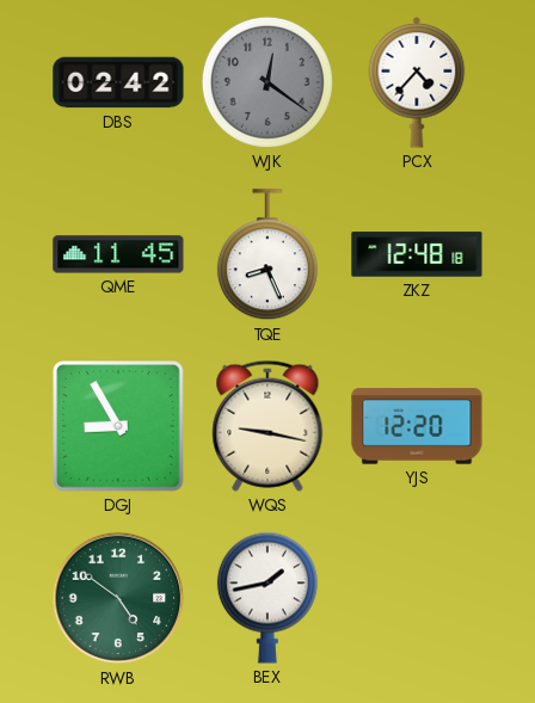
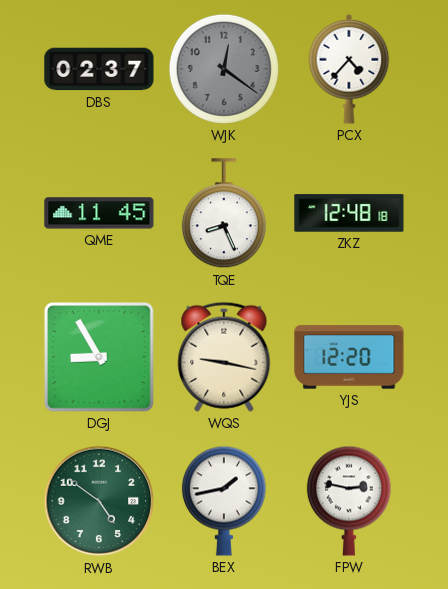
DBS: 02:42 -> 02:37
FPW: none -> 2:47
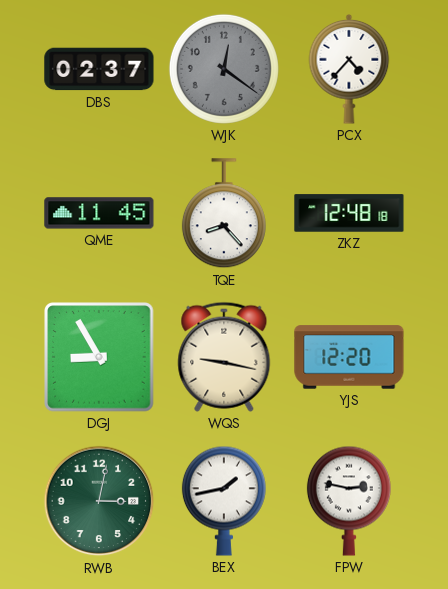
TQE: 8:26 -> 8:23
RWB: 4:51 -> 3:02
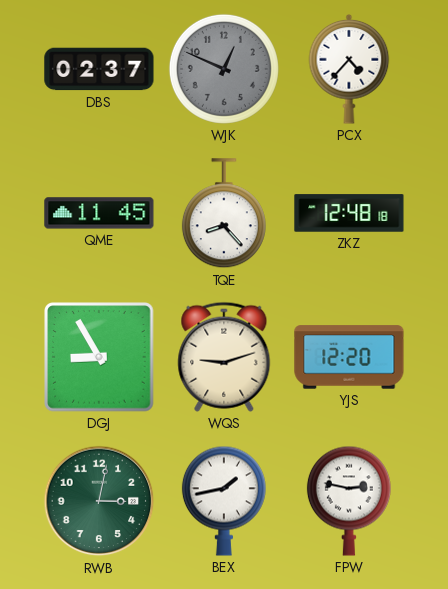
WJK: 12:21 -> 12:49
WQS: 9:17 -> 9:12
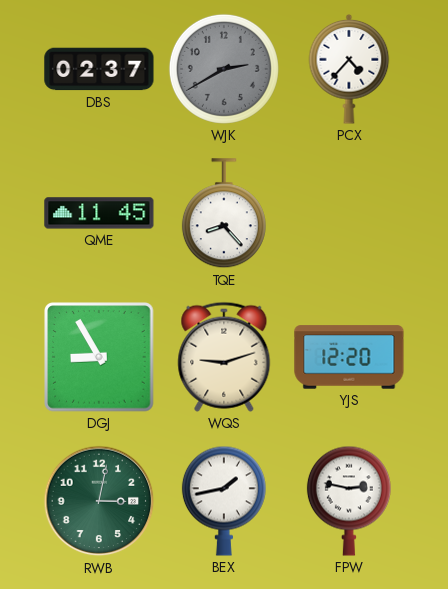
WJK: 12:49 -> 2:40
ZKZ: 12:48 -> none
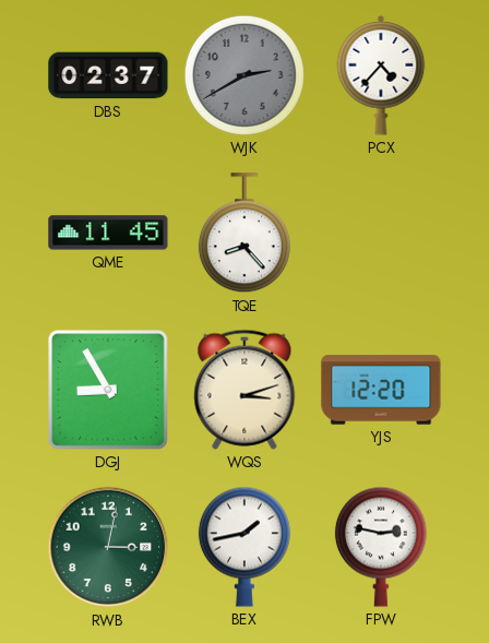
WQS: 9:12 -> 3:12
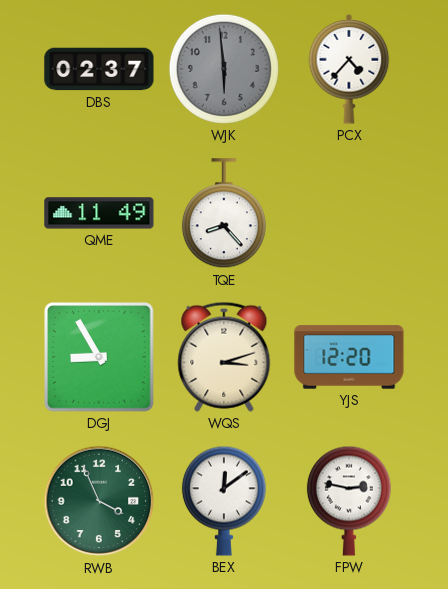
WJK: 2:40 -> 5:59
QME: 11:45 -> 11:49
RWB: 3:02 -> 3:56
BEX: 1:43 -> 12:09
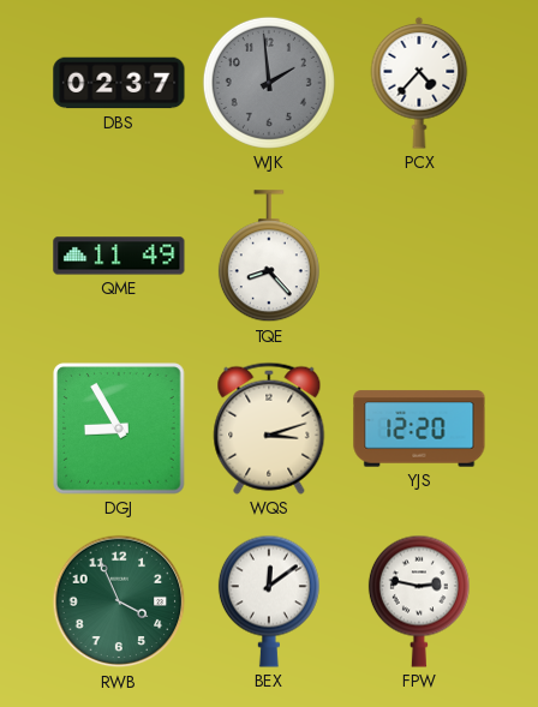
WJK: 5:59 -> 1:59
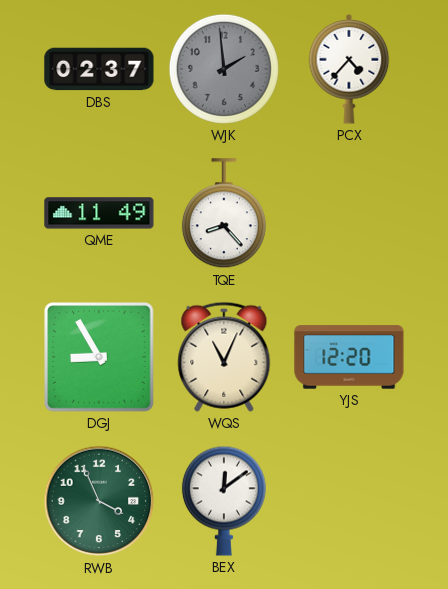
WQS: 3:12 -> 11:04
FPW: 2:47 -> none
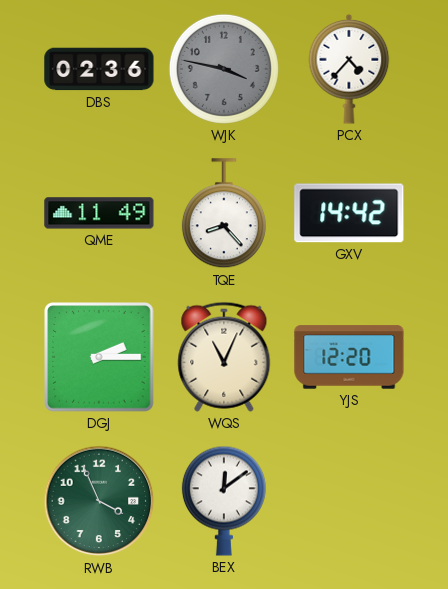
DBS: 02:37 -> 02:36
WJK: 1:59 -> 3:47
GXV: none -> 14:42
DGJ: 8:55 -> 2:15
